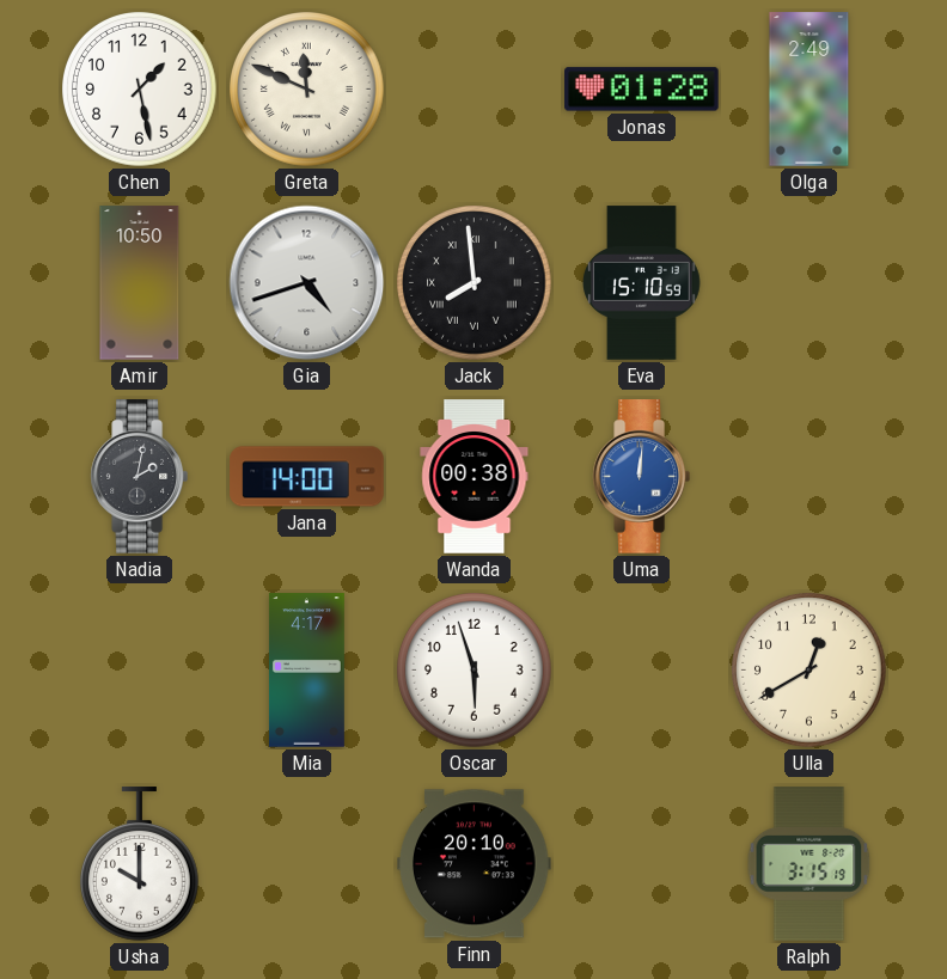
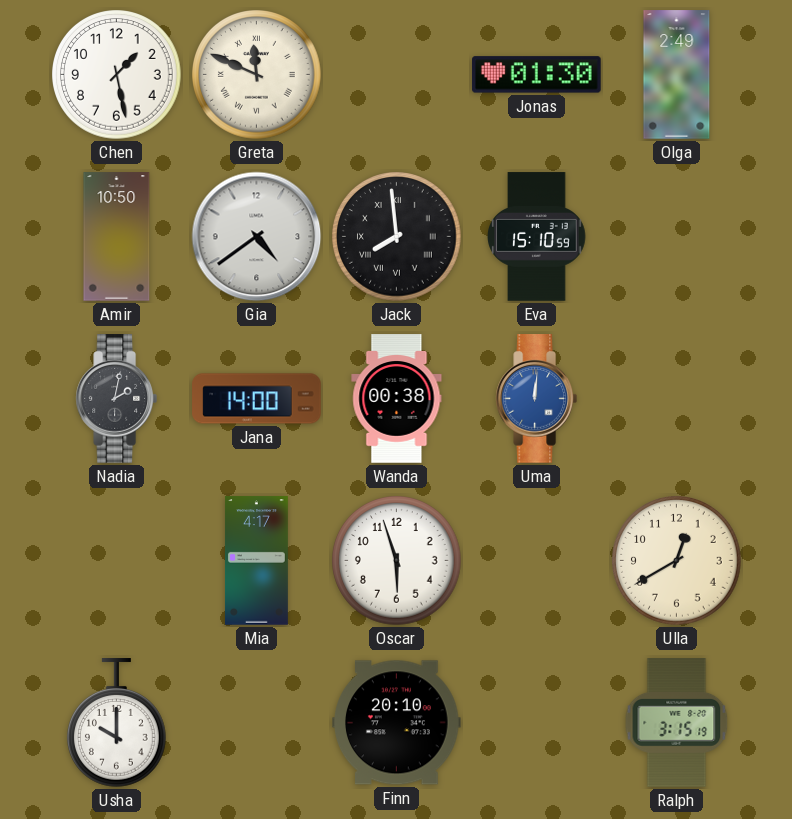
Jonas: 01:28 -> 01:30
Gia: 4:42 -> 4:39
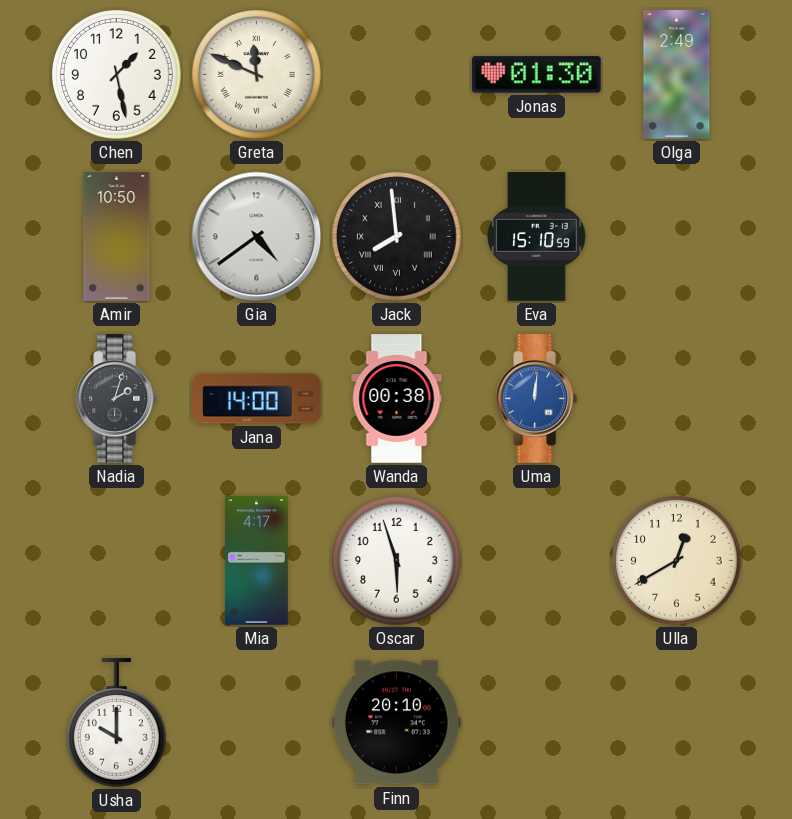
Nadia: 2:02 -> 2:03
Ralph: 3:15 -> none
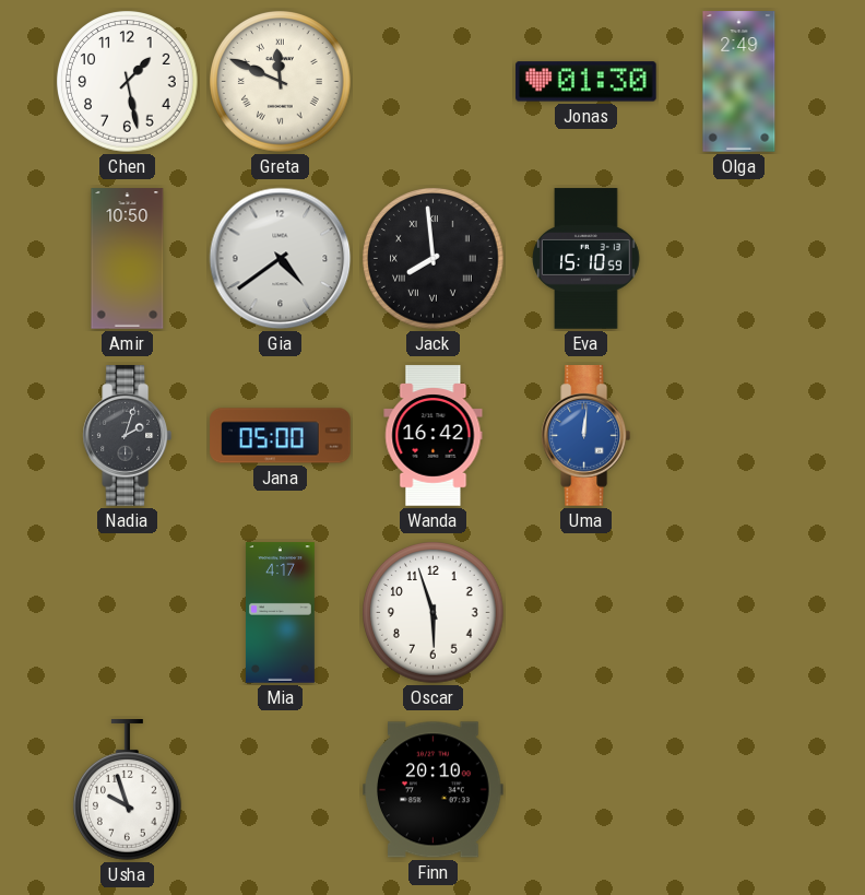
Jana: 14:00 -> 05:00
Wanda: 00:38 -> 16:42
Ulla: 12:40 -> none
Usha: 10:00 -> 9:57
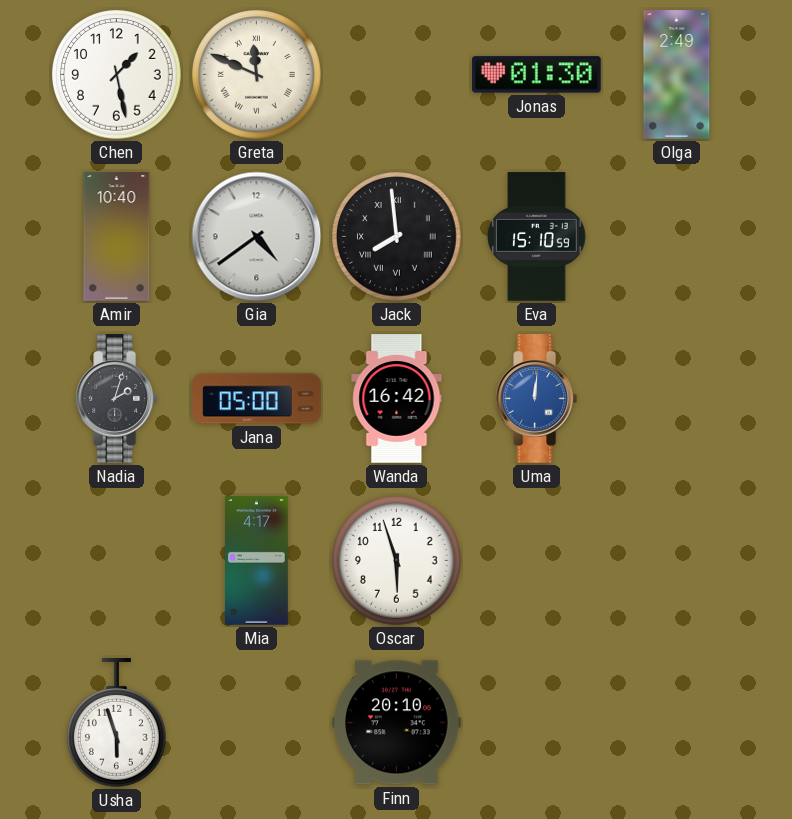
Amir: 10:50 -> 10:40
Usha: 9:57 -> 5:57
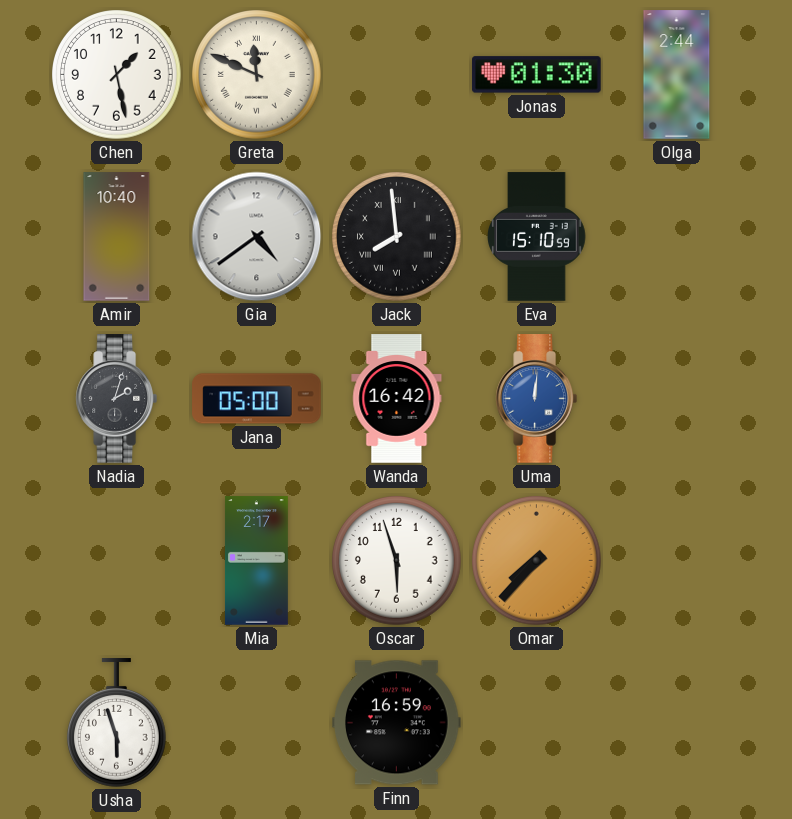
Olga: 2:49 -> 2:44
Mia: 4:17 -> 2:17
Omar: none -> 7:37
Finn: 20:10 -> 16:59
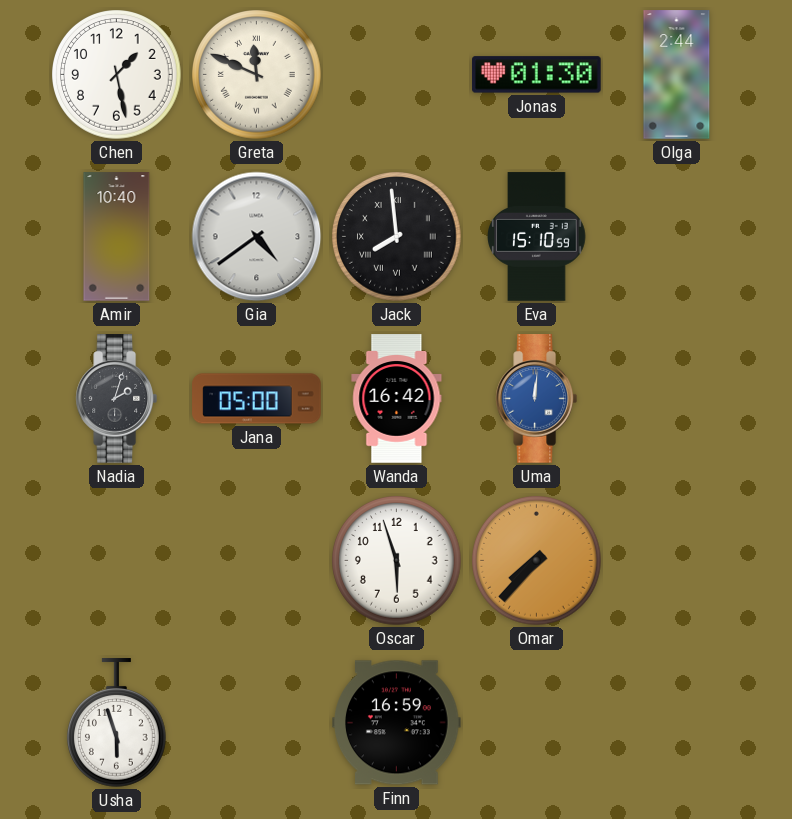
Mia: 2:17 -> none
